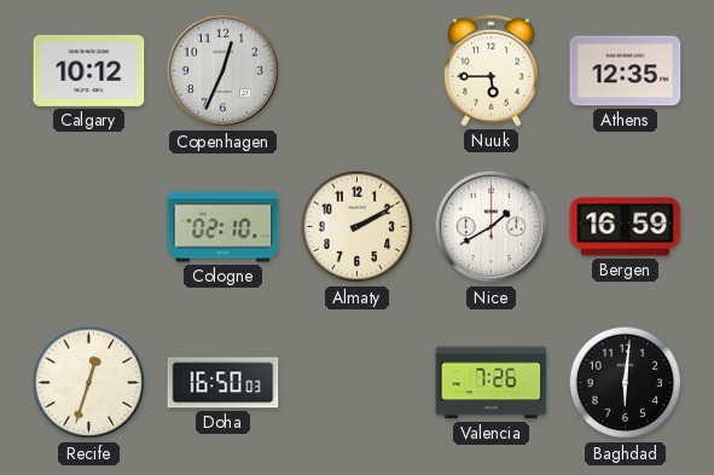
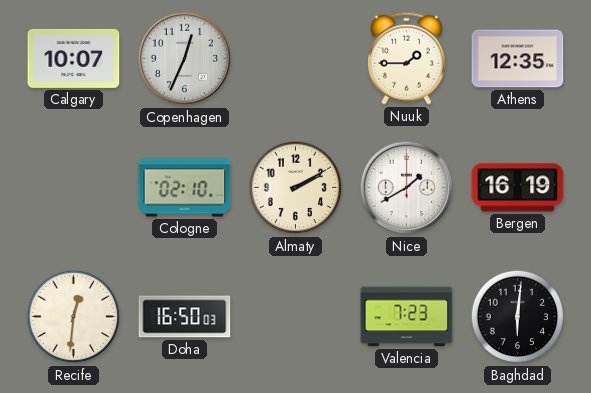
Calgary: 10:12 -> 10:07
Nuuk: 5:45 -> 1:45
Bergen: 16:59 -> 16:19
Recife: 12:33 -> 12:31
Valencia: 7:26 -> 7:23
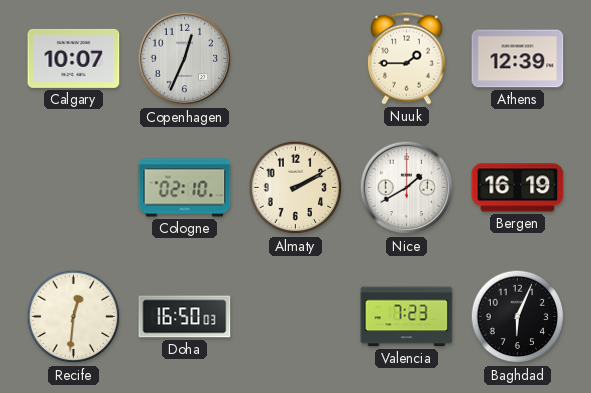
Athens: 12:35 -> 12:39
Baghdad: 6:01 -> 6:04
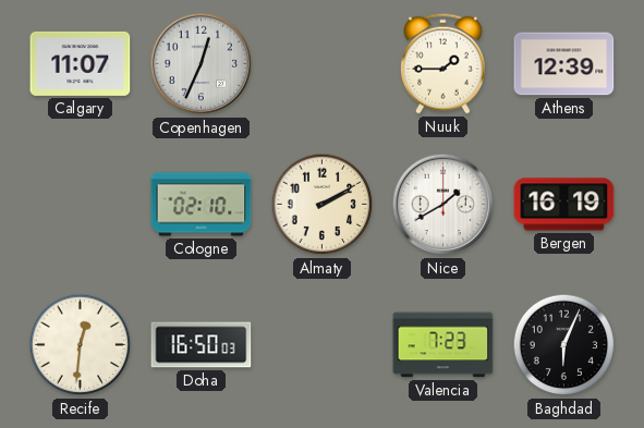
Calgary: 10:07 -> 11:07
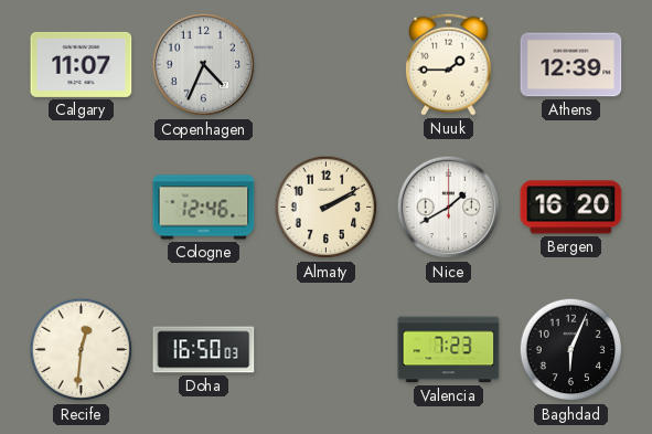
Copenhagen: 12:34 -> 4:34
Cologne: 02:10 -> 12:46
Bergen: 16:19 -> 16:20
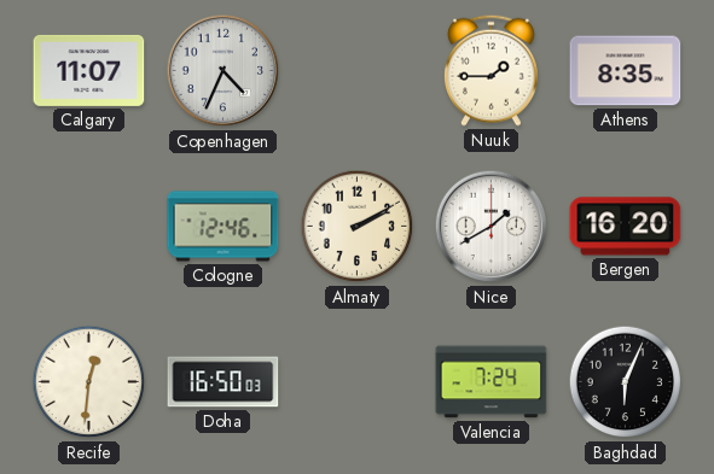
Athens: 12:39 -> 8:35
Valencia: 7:23 -> 7:24
